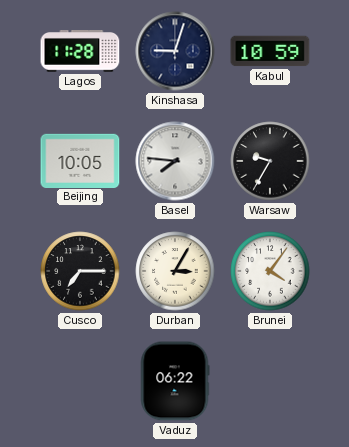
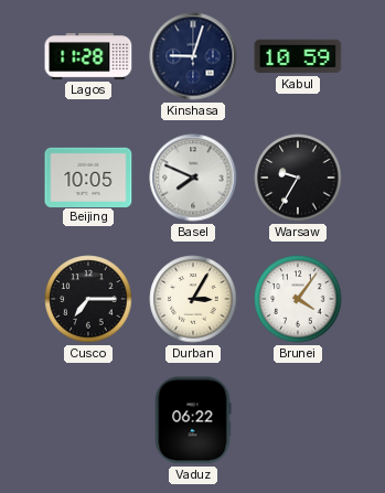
Basel: 7:46 -> 7:49
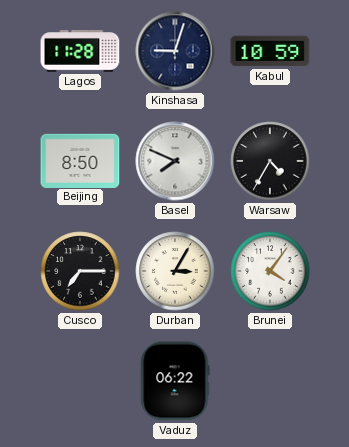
Beijing: 10:05 -> 8:50
Warsaw: 9:35 -> 4:35
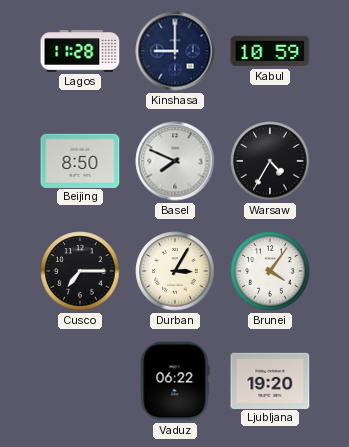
Kinshasa: 9:03 -> 9:00
Ljubljana: none -> 19:20
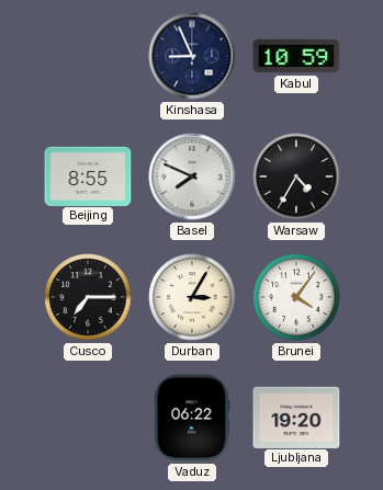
Lagos: 11:28 -> none
Kinshasa: 9:00 -> 8:56
Beijing: 8:50 -> 8:55
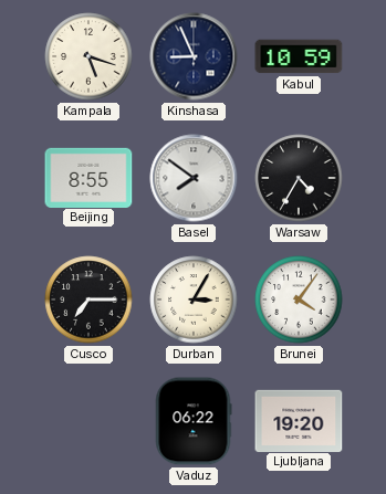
Kampala: none -> 5:18
Basel: 7:49 -> 7:51
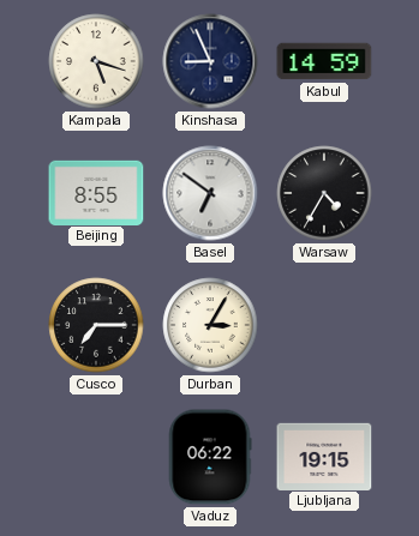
Kabul: 10:59 -> 14:59
Basel: 7:51 -> 6:51
Brunei: 4:06 -> none
Ljubljana: 19:20 -> 19:15
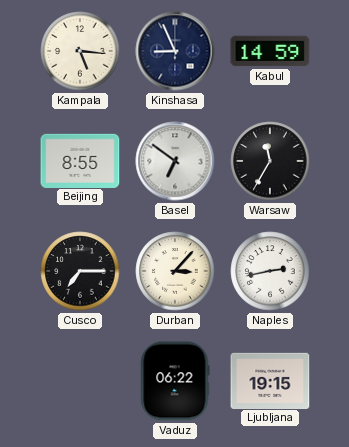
Kampala: 5:18 -> 5:16
Warsaw: 4:35 -> 11:35
Durban: 3:05 -> 3:07
Naples: none -> 2:43
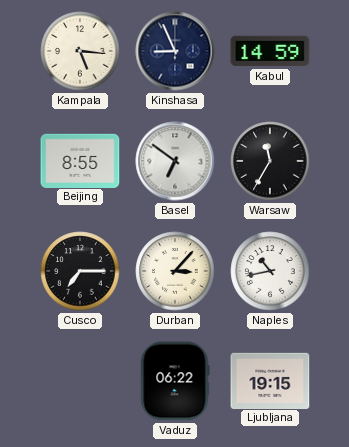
Naples: 2:43 -> 10:43
